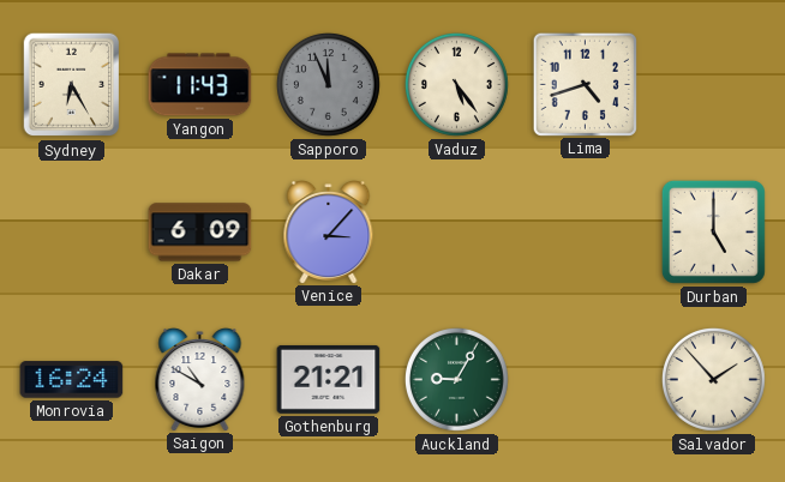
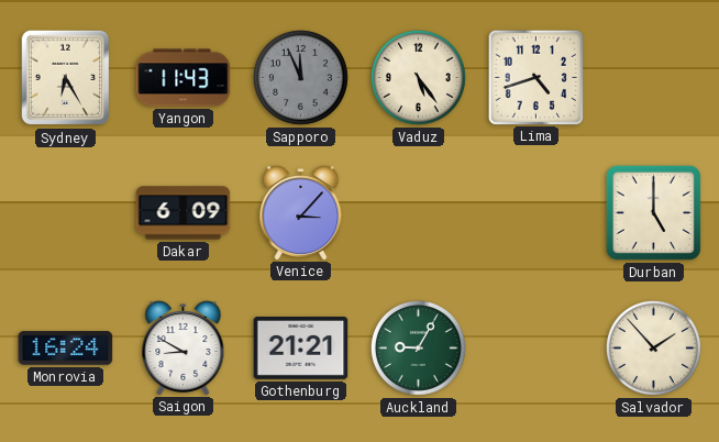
Saigon: 10:50 -> 8:50
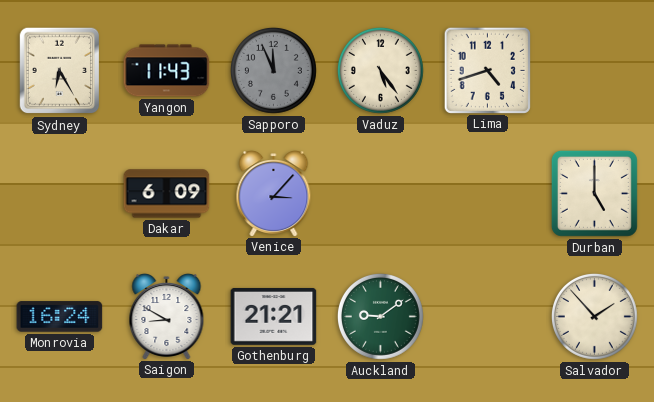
Auckland: 9:05 -> 9:09
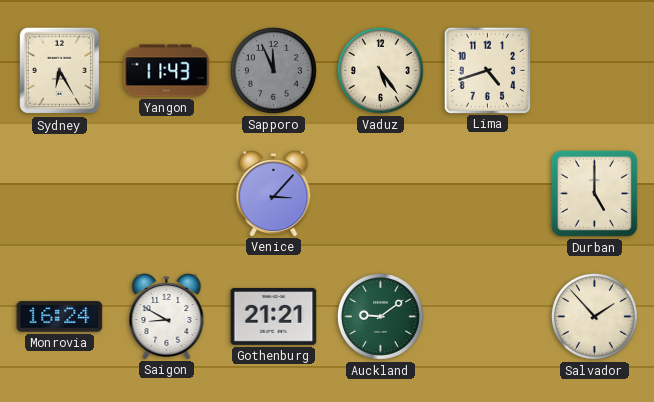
Dakar: 6:09 -> none
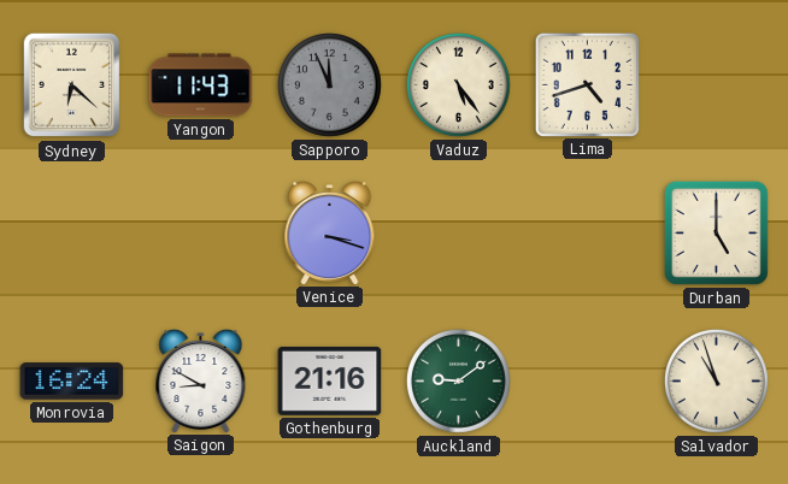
Sydney: 6:25 -> 6:22
Venice: 3:07 -> 3:18
Gothenburg: 21:21 -> 21:16
Salvador: 1:53 -> 10:57
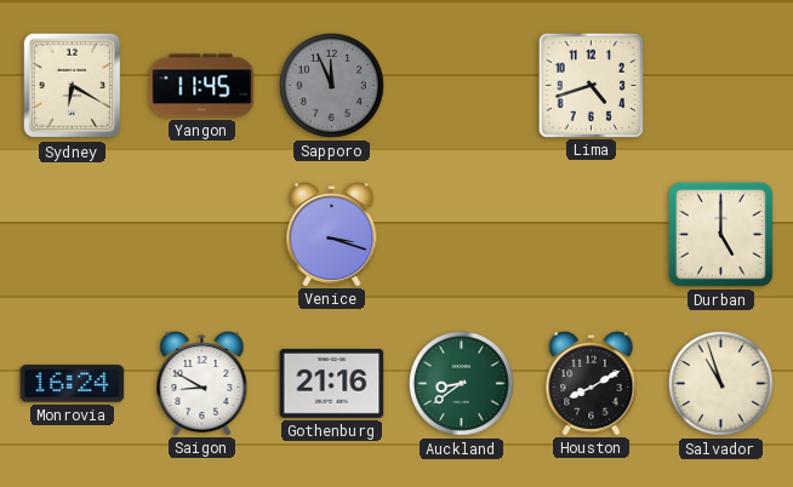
Sydney: 6:22 -> 6:20
Yangon: 11:43 -> 11:45
Vaduz: 5:24 -> none
Auckland: 9:09 -> 8:39
Houston: none -> 8:10
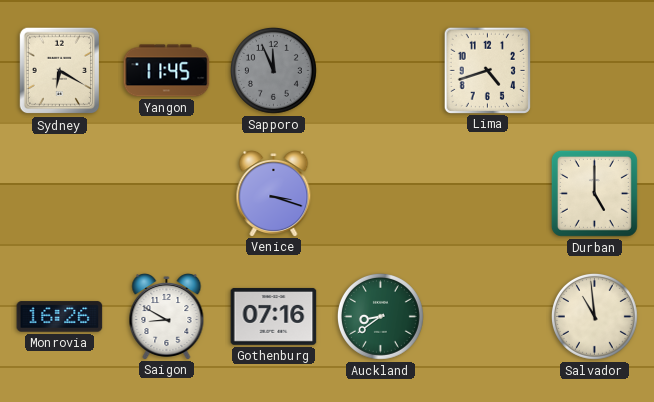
Monrovia: 16:24 -> 16:26
Gothenburg: 21:16 -> 07:16
Houston: 8:10 -> none
Salvador: 10:57 -> 10:59
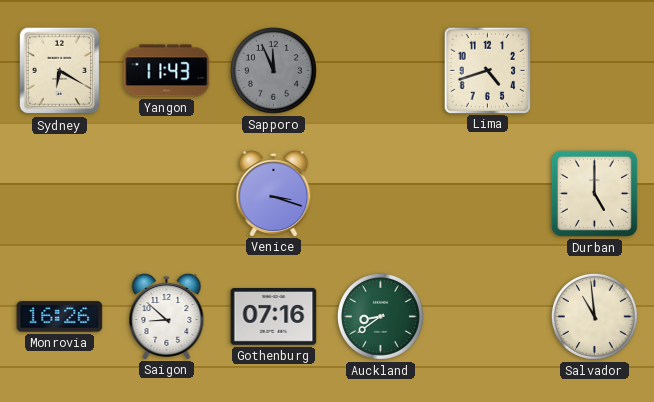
Yangon: 11:45 -> 11:43
Saigon: 8:50 -> 8:52
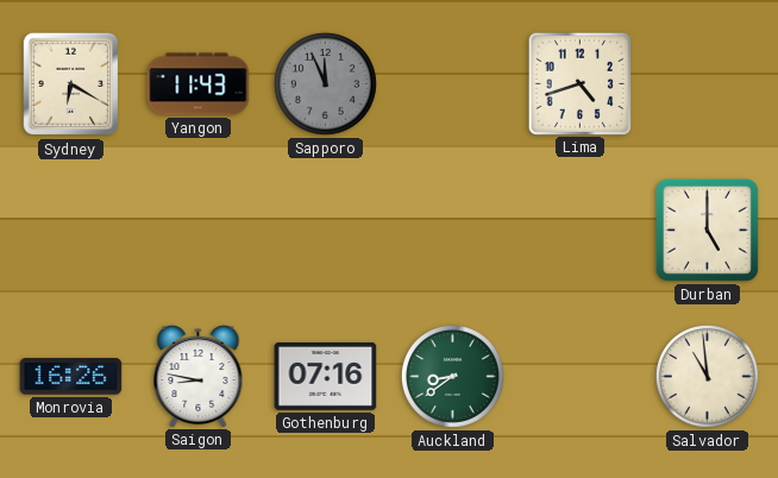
Venice: 3:18 -> none
Saigon: 8:52 -> 8:47
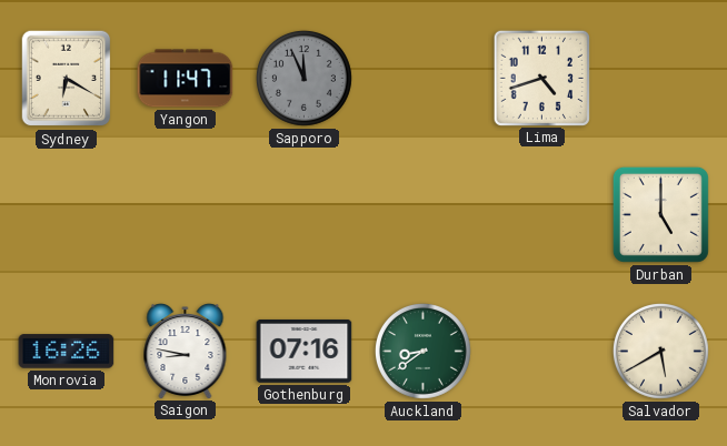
Yangon: 11:43 -> 11:47
Salvador: 10:59 -> 5:40
